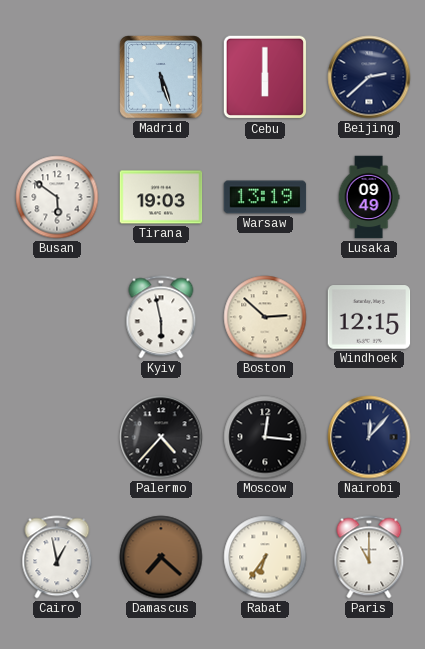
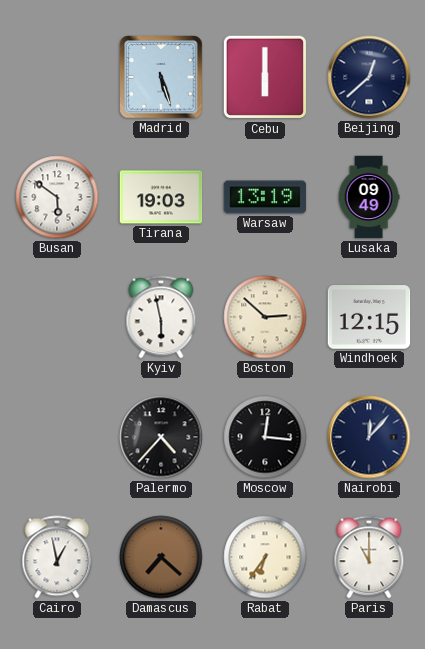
Beijing: 2:38 -> 12:38
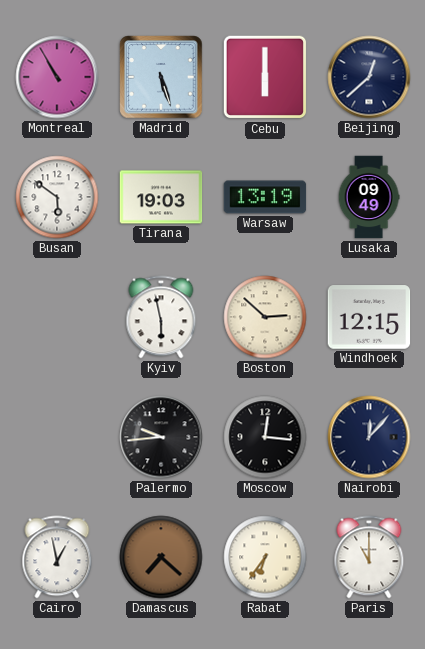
Montreal: none -> 10:55
Palermo: 4:37 -> 9:44
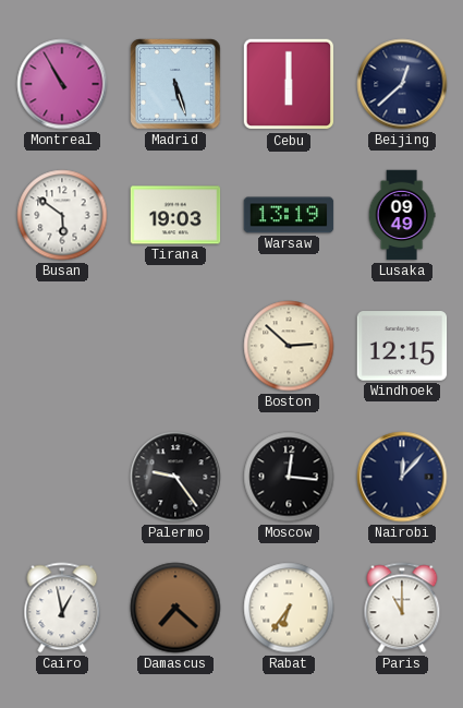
Kyiv: 5:58 -> none
Palermo: 9:44 -> 9:24
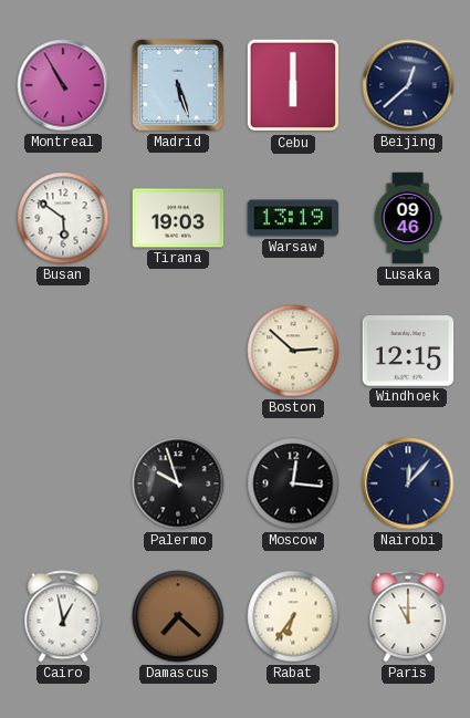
Lusaka: 09:49 -> 09:46
Palermo: 9:24 -> 9:57
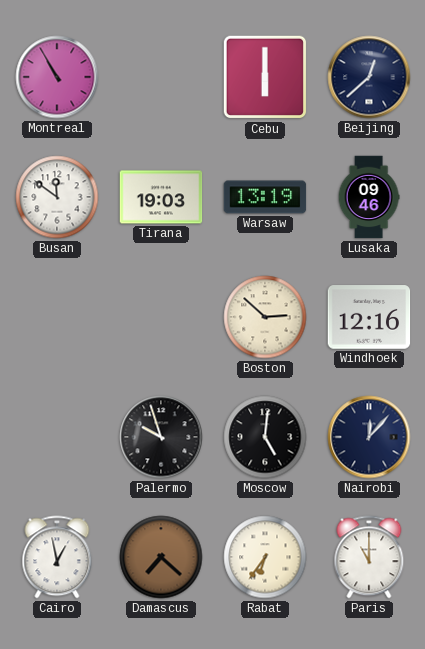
Madrid: 5:27 -> none
Busan: 5:51 -> 11:51
Windhoek: 12:15 -> 12:16
Moscow: 12:16 -> 5:01
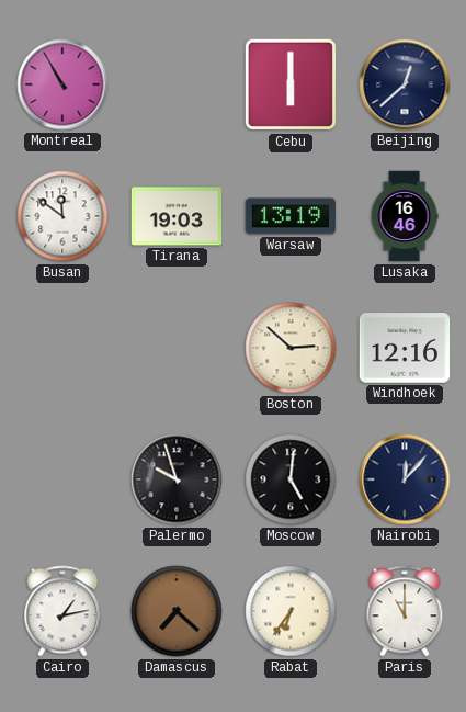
Lusaka: 09:46 -> 16:46
Cairo: 12:58 -> 1:13
